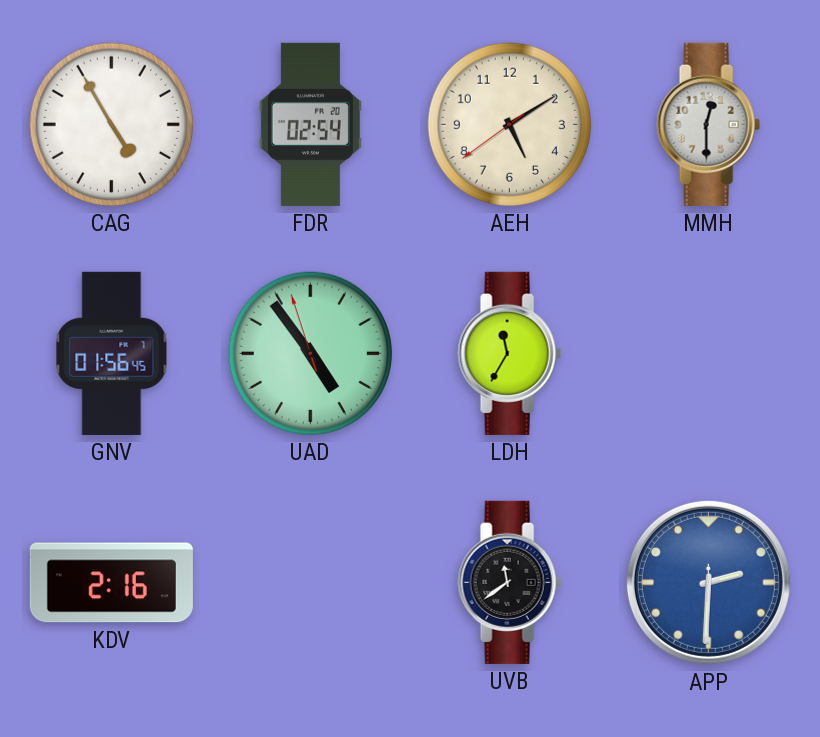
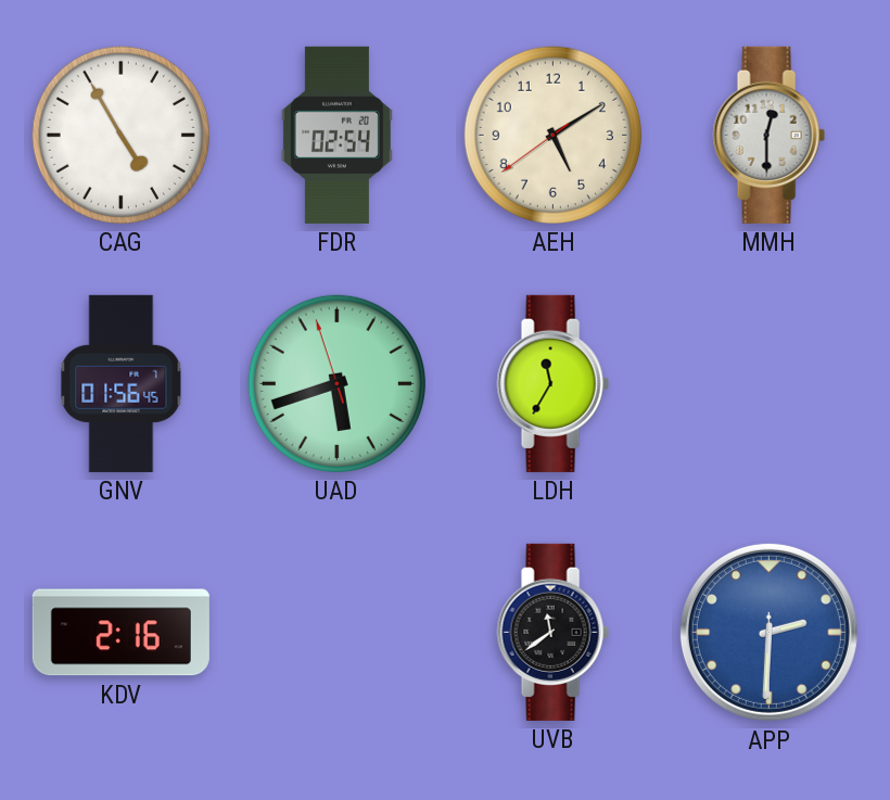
UAD: 4:53 -> 5:41
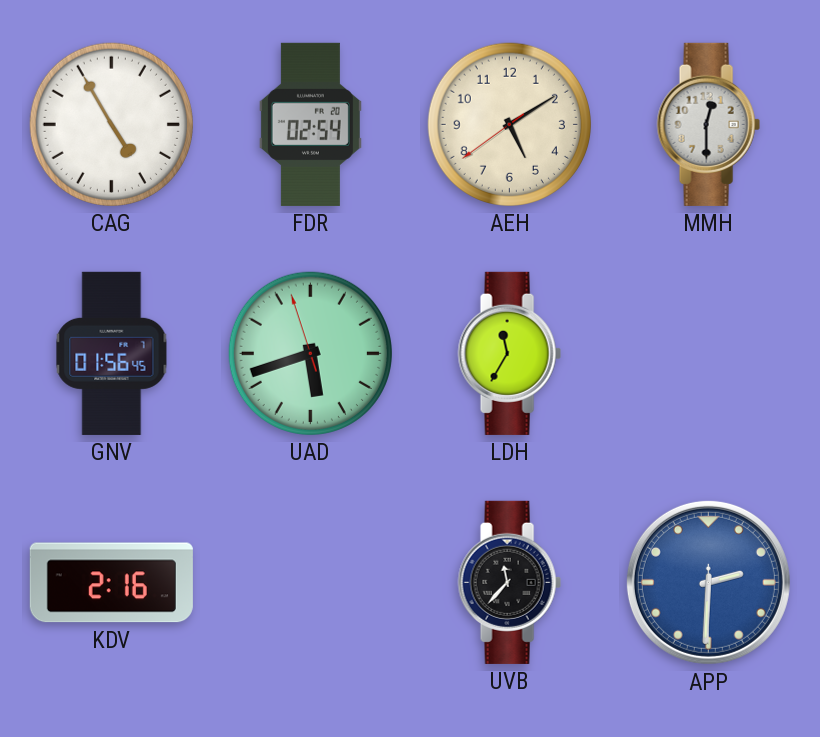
UVB: 11:39 -> 11:37
